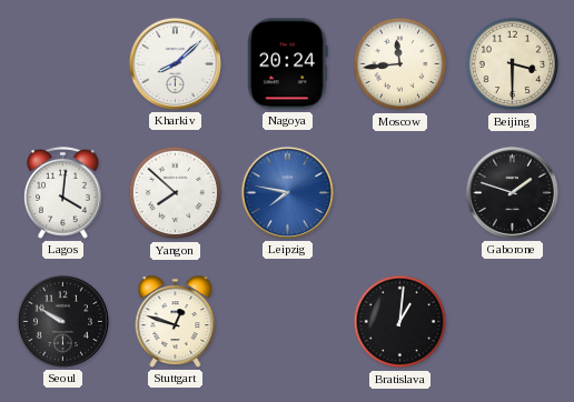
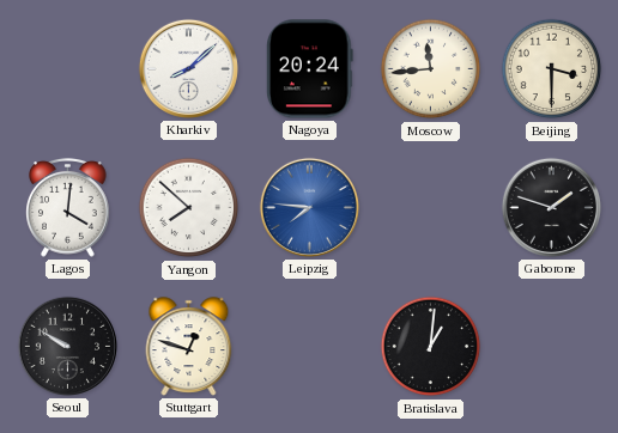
Leipzig: 7:47 -> 7:46
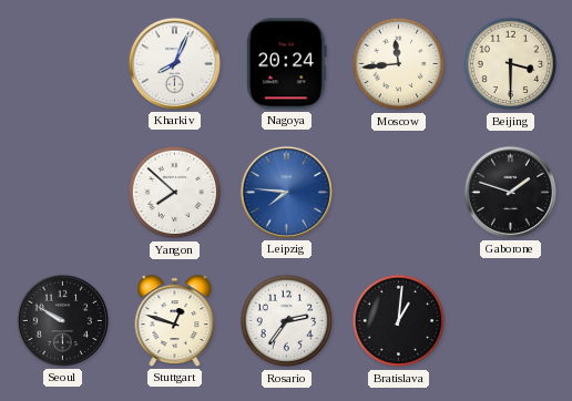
Kharkiv: 8:08 -> 8:04
Lagos: 4:01 -> none
Rosario: none -> 2:36
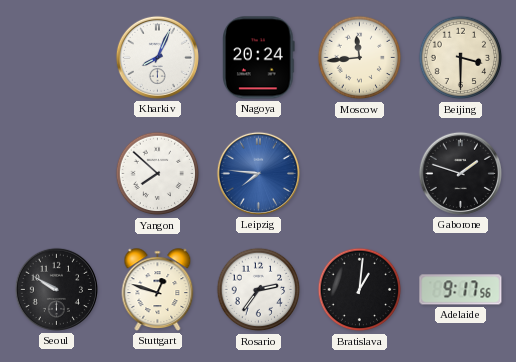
Adelaide: none -> 9:17
